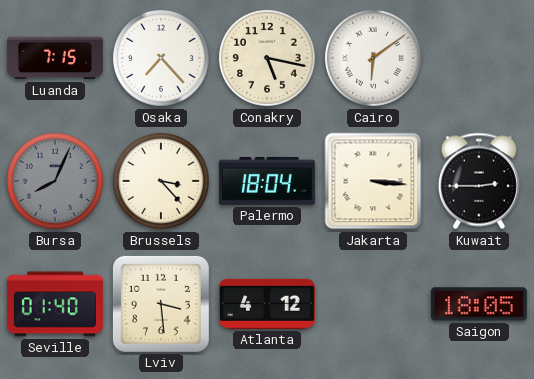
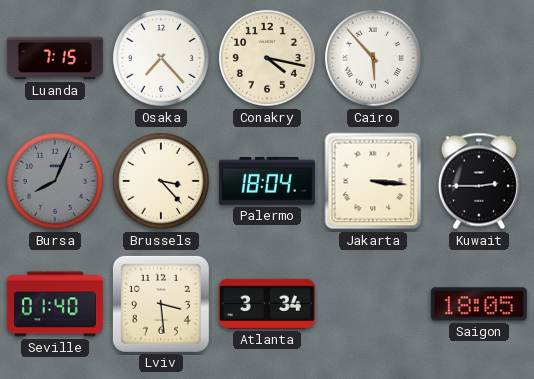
Conakry: 5:17 -> 4:17
Cairo: 6:09 -> 5:53
Atlanta: 4:12 -> 3:34
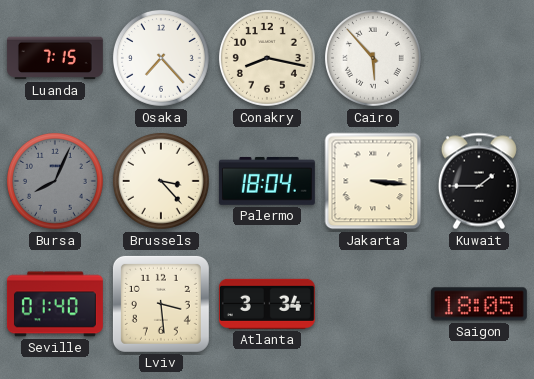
Conakry: 4:17 -> 8:17
Kuwait: 2:45 -> 1:45
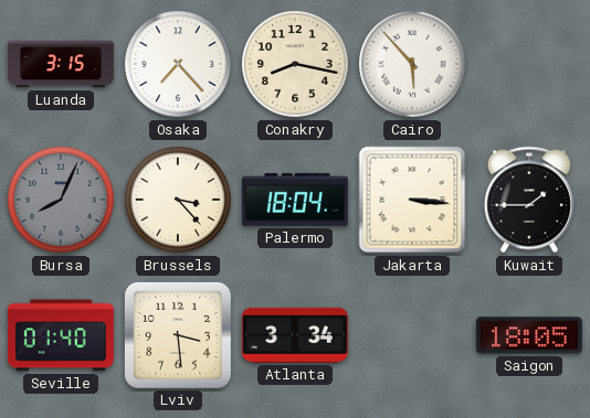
Luanda: 7:15 -> 3:15
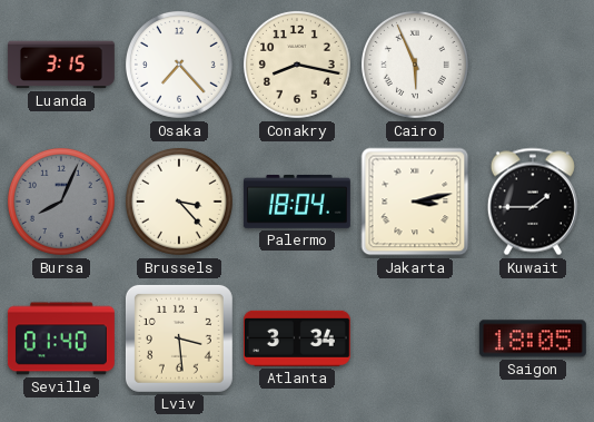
Cairo: 5:53 -> 5:56
Jakarta: 3:16 -> 3:13
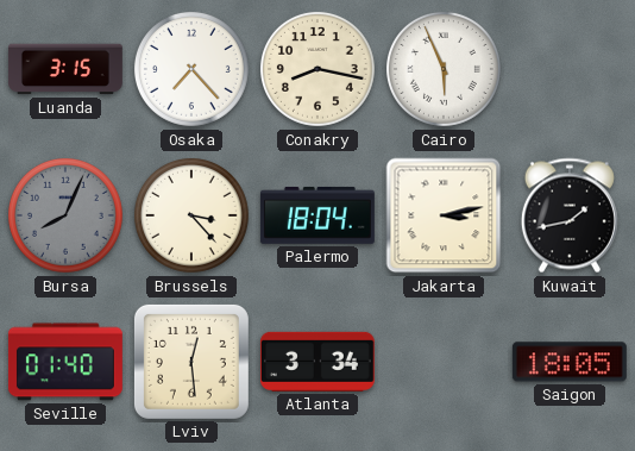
Kuwait: 1:45 -> 1:43
Lviv: 3:29 -> 12:29
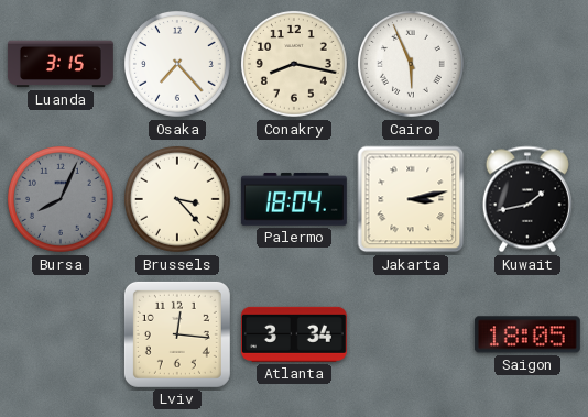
Seville: 01:40 -> none
Lviv: 12:29 -> 12:16
